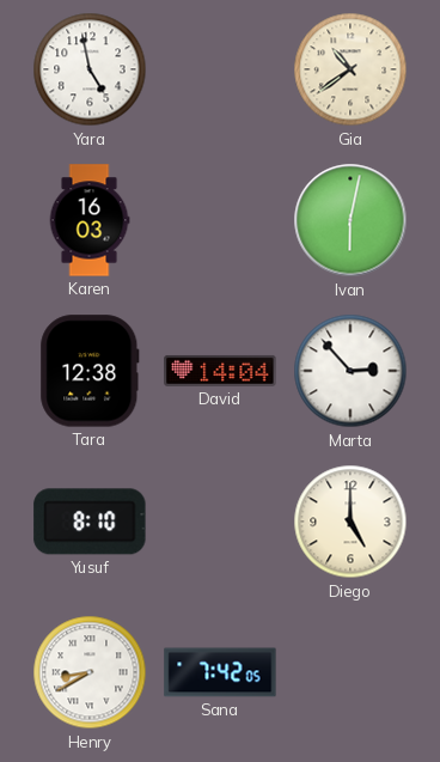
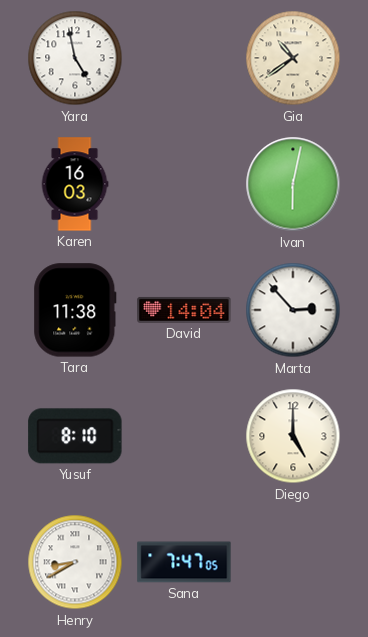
Tara: 12:38 -> 11:38
Sana: 7:42 -> 7:47
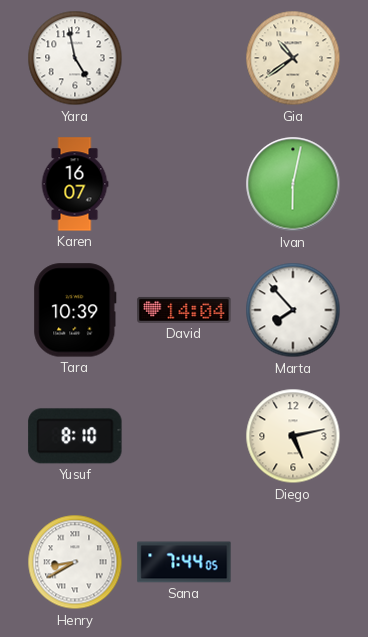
Karen: 16:03 -> 16:07
Tara: 11:38 -> 10:39
Marta: 2:53 -> 7:53
Diego: 5:00 -> 5:13
Sana: 7:47 -> 7:44
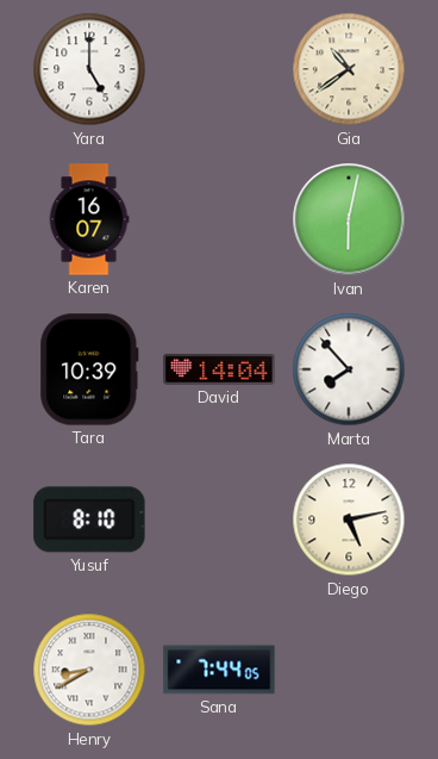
Yara: 4:58 -> 5:00
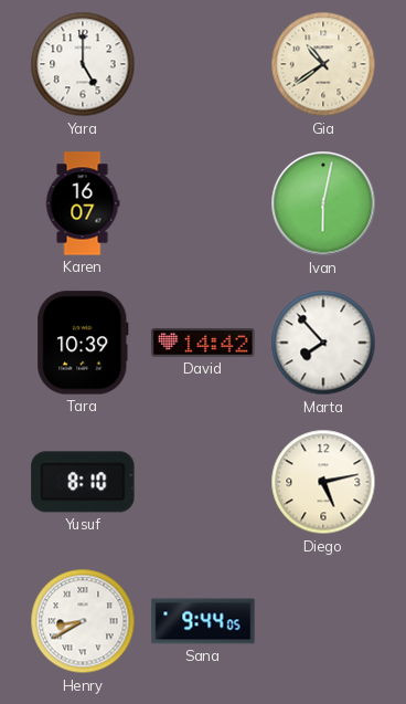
David: 14:04 -> 14:42
Sana: 7:44 -> 9:44
